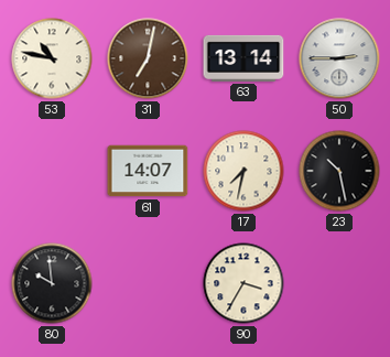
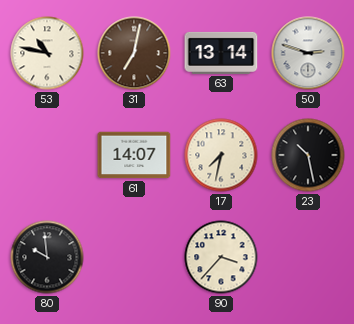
50: 2:45 -> 2:48
90: 3:35 -> 3:37
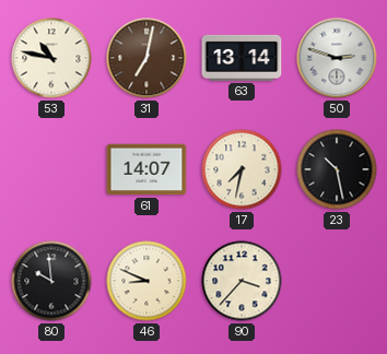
46: none -> 8:49
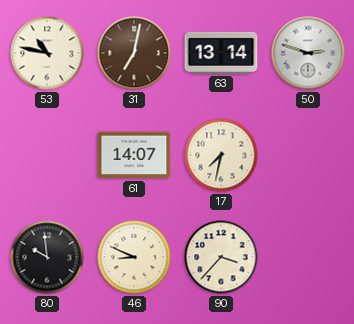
23: 10:28 -> none
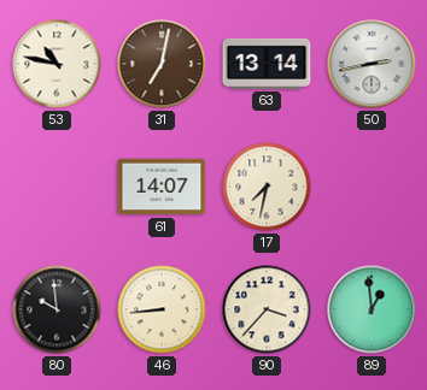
50: 2:48 -> 2:43
46: 8:49 -> 8:44
89: none -> 12:59
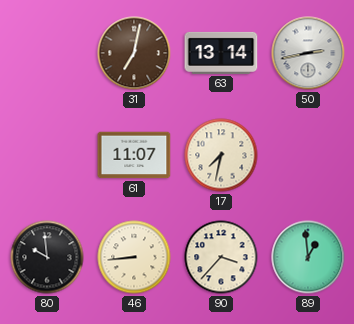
53: 10:47 -> none
61: 14:07 -> 11:07
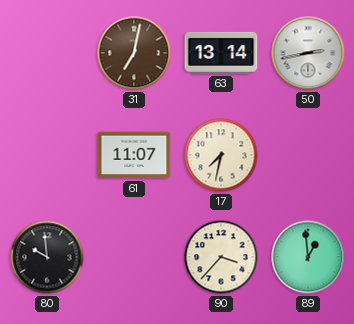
46: 8:44 -> none
